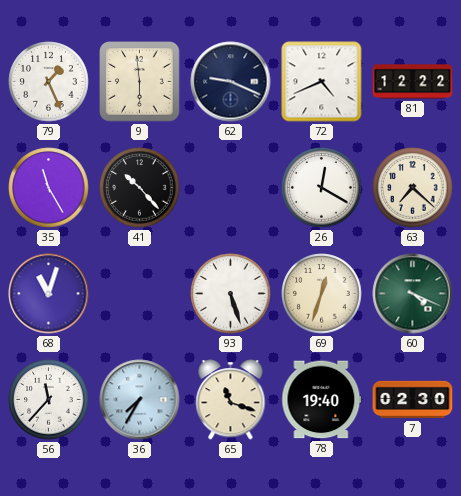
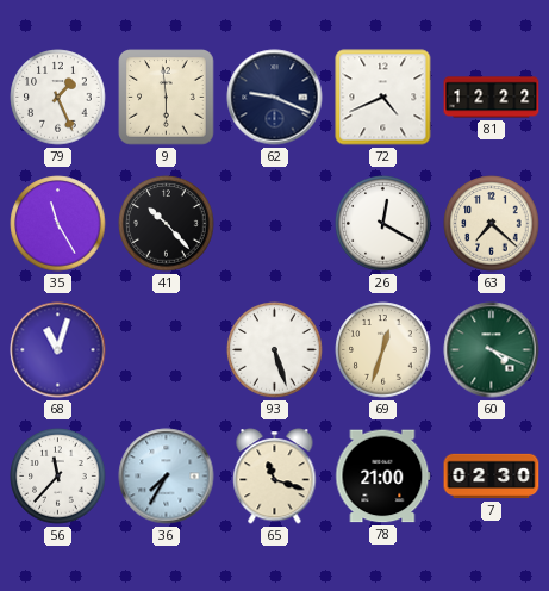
78: 19:40 -> 21:00
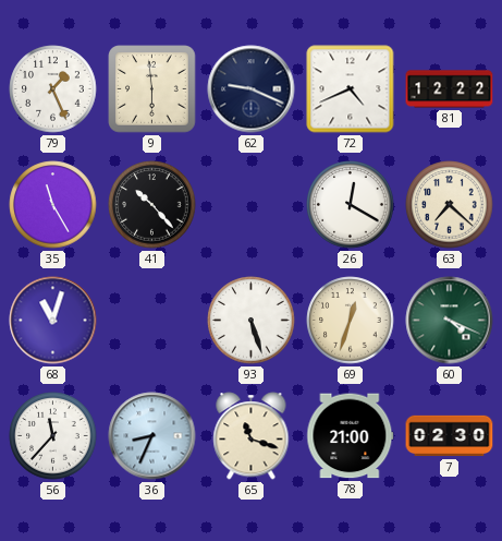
36: 7:35 -> 8:34
